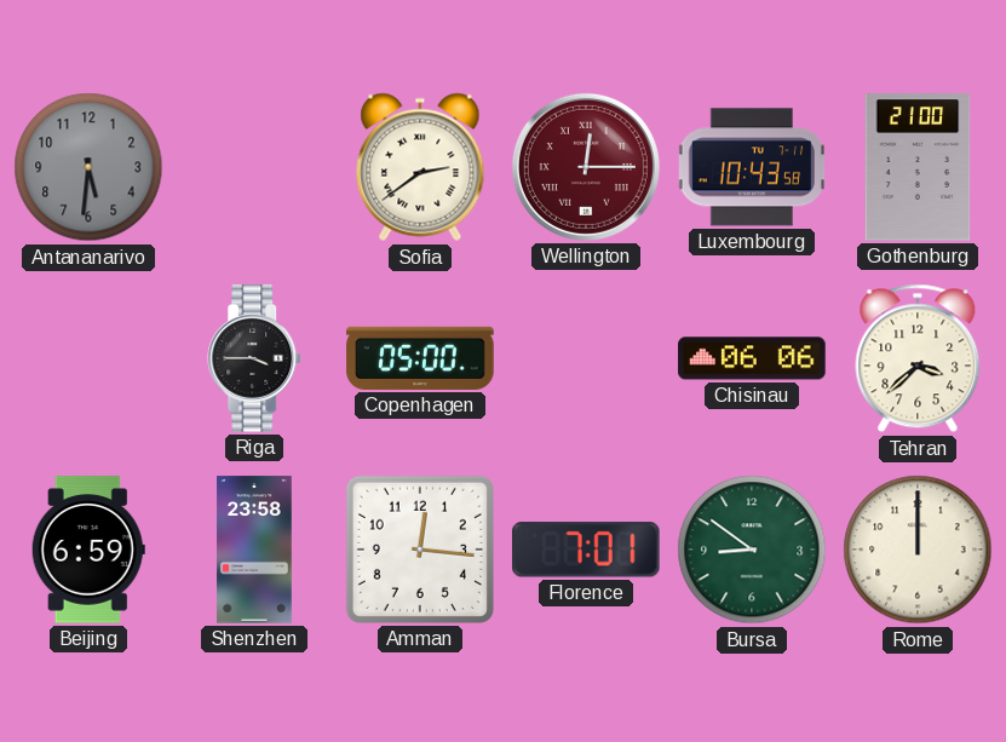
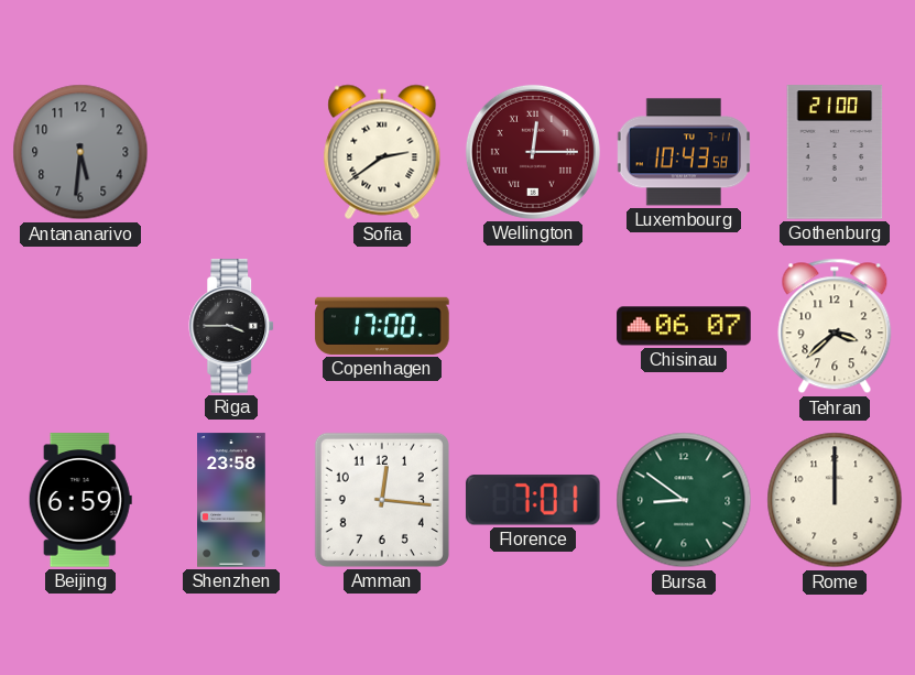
Copenhagen: 05:00 -> 17:00
Chisinau: 06:06 -> 06:07
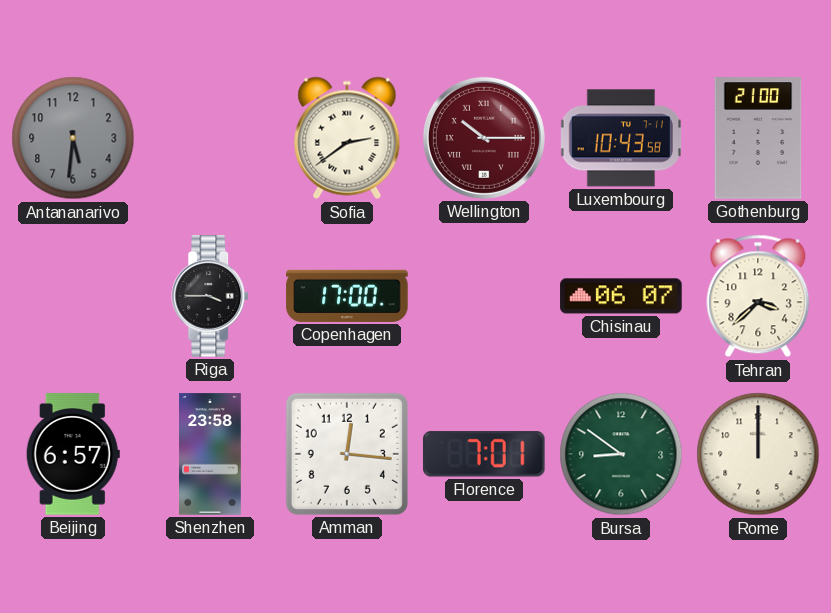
Wellington: 12:15 -> 10:15
Beijing: 6:59 -> 6:57
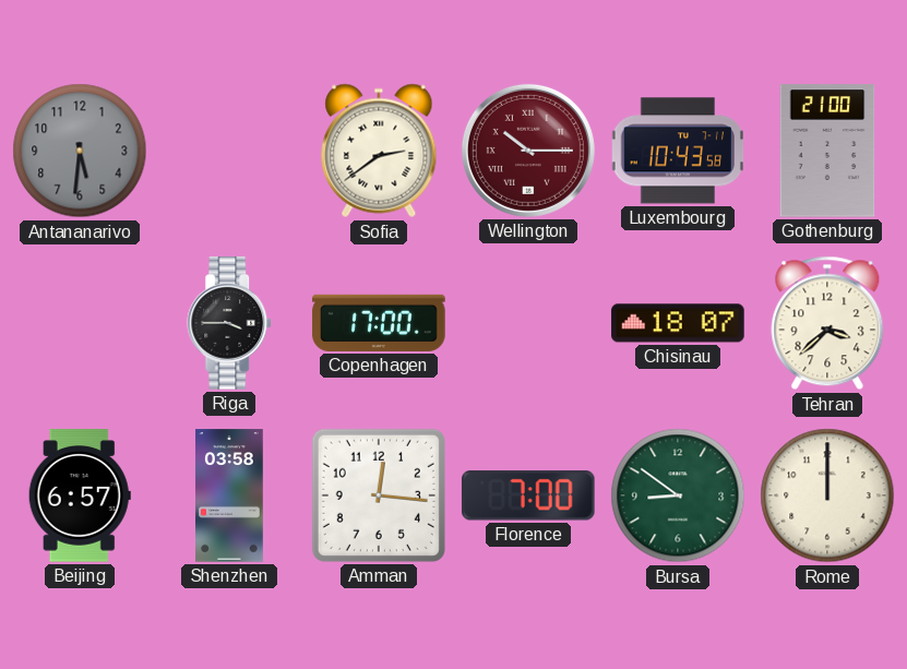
Chisinau: 06:07 -> 18:07
Shenzhen: 23:58 -> 03:58
Florence: 7:01 -> 7:00
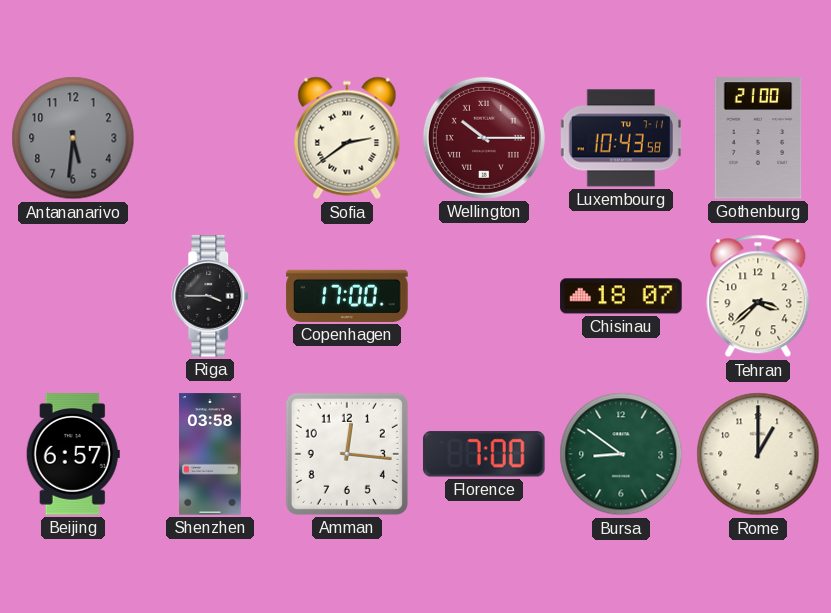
Rome: 12:00 -> 1:00
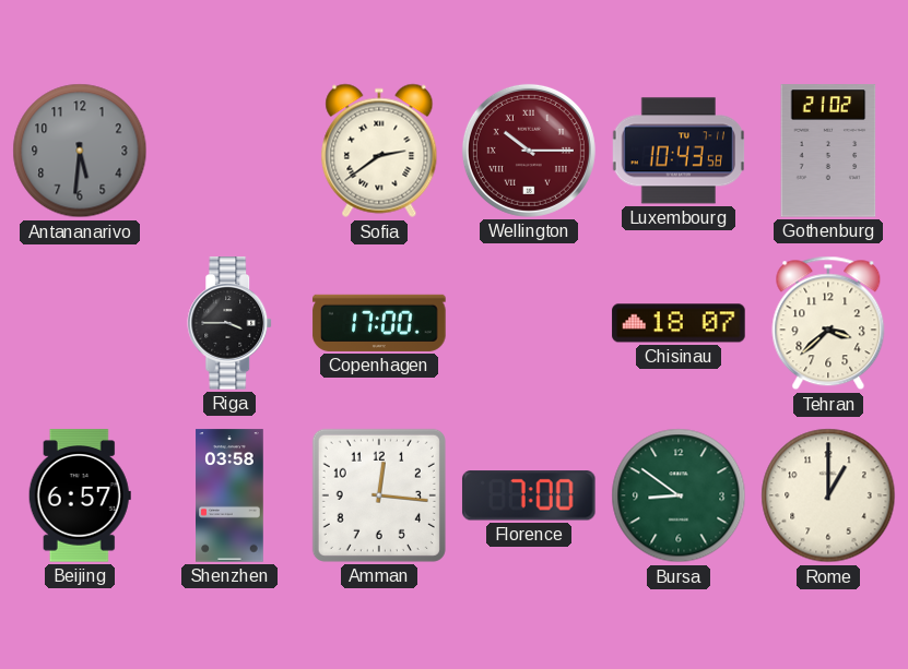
Gothenburg: 21:00 -> 21:02
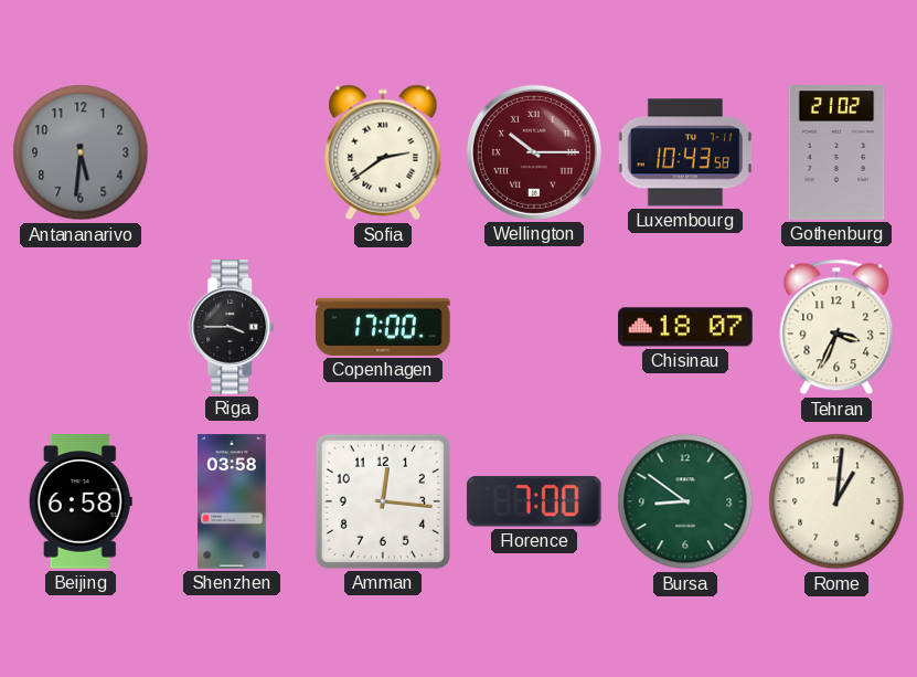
Tehran: 3:38 -> 3:34
Beijing: 6:57 -> 6:58
Rome: 1:00 -> 1:01
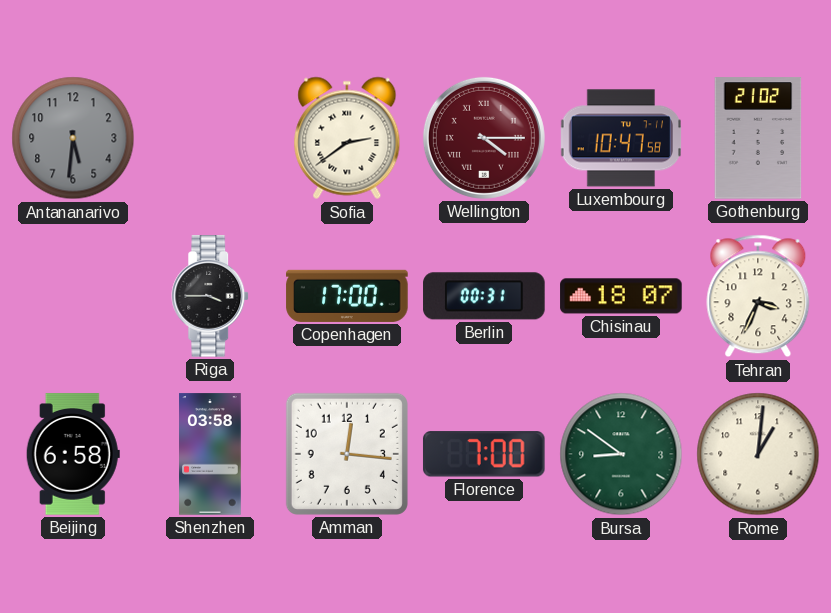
Wellington: 10:15 -> 4:15
Luxembourg: 10:43 -> 10:47
Berlin: none -> 00:31
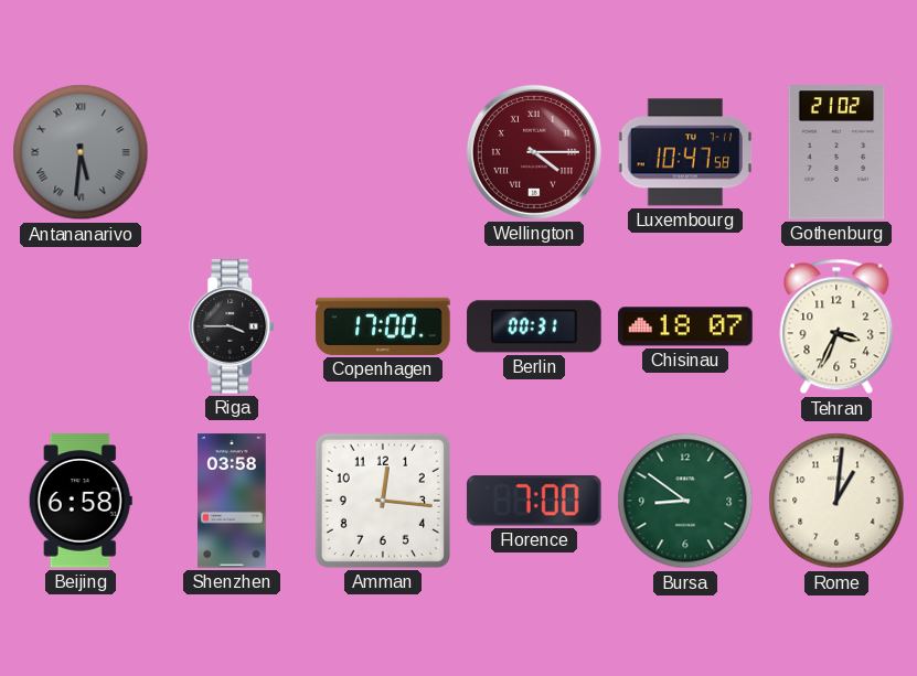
Antananarivo numerals: Arabic -> Roman
Sofia: 2:39 -> none
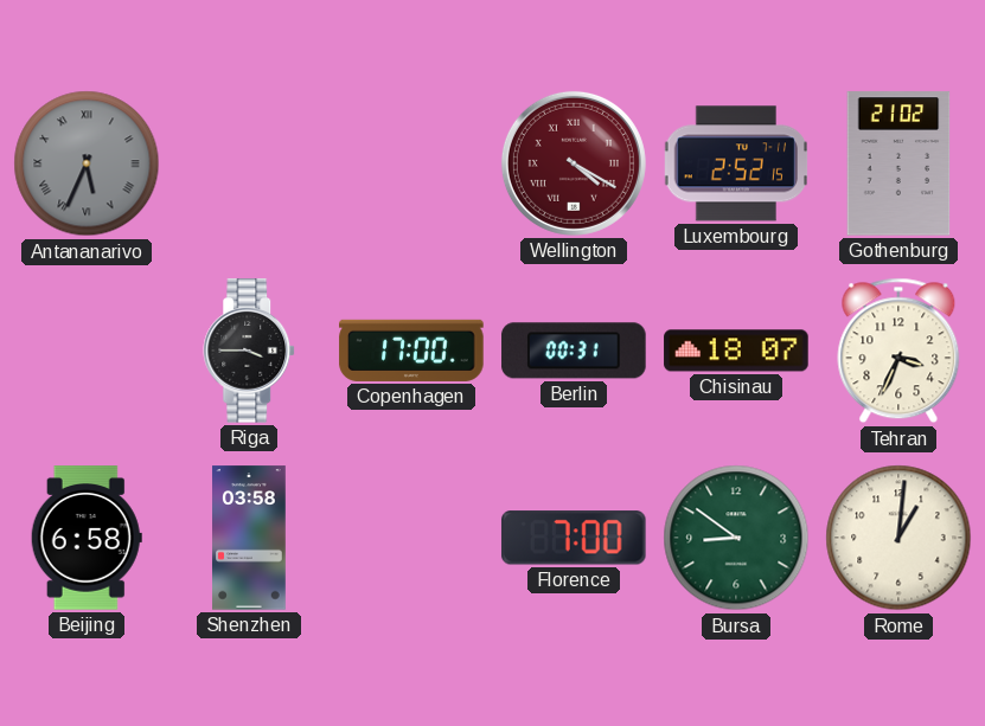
Antananarivo: 5:31 -> 5:34
Wellington: 4:15 -> 4:20
Luxembourg: 10:47 -> 2:52
Amman: 12:16 -> none
